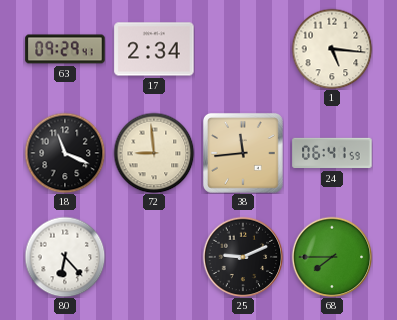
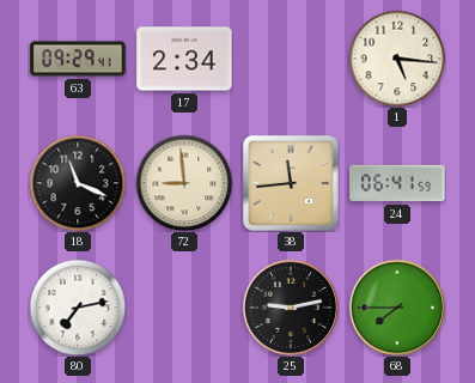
80: 6:23 -> 7:13
25: 9:11 -> 9:13
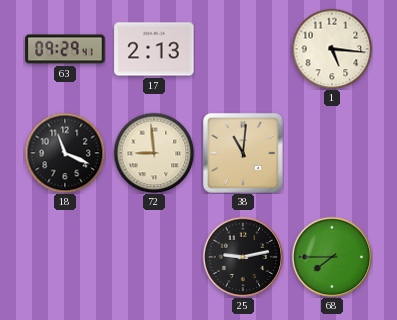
17: 2:34 -> 2:13
38: 11:44 -> 11:01
24: 06:41 -> none
80: 7:13 -> none
